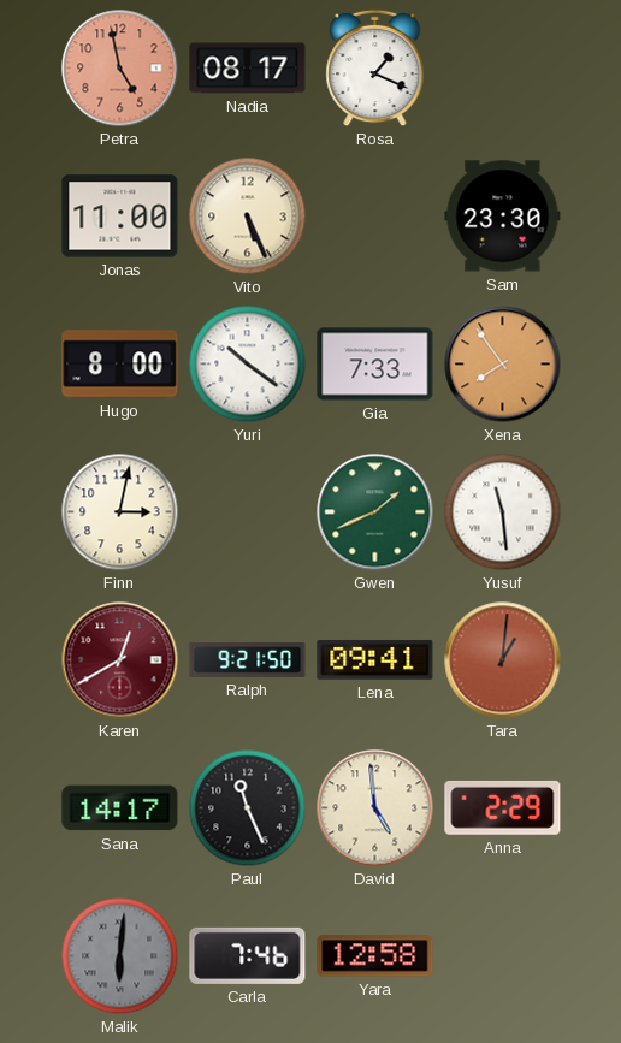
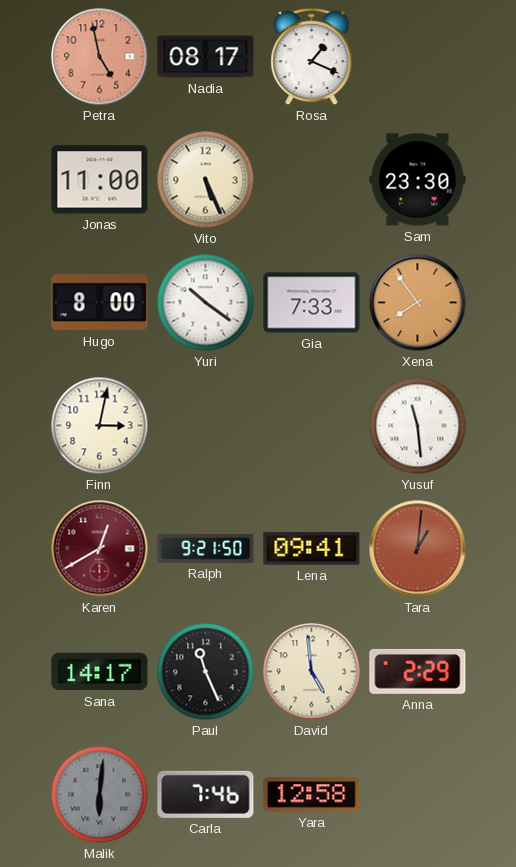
Gwen: 1:41 -> none
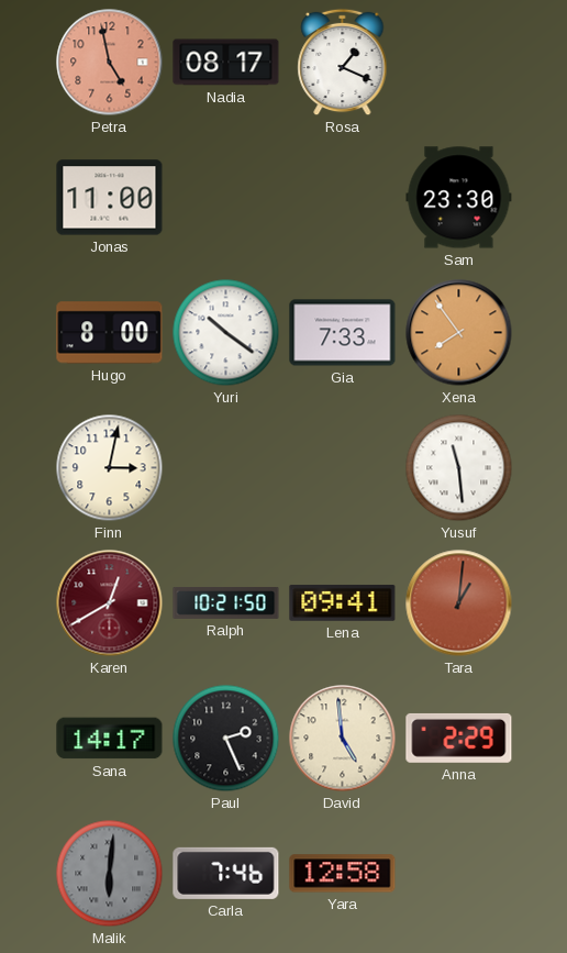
Vito: 5:26 -> none
Ralph: 9:21 -> 10:21
Paul: 11:26 -> 2:26
